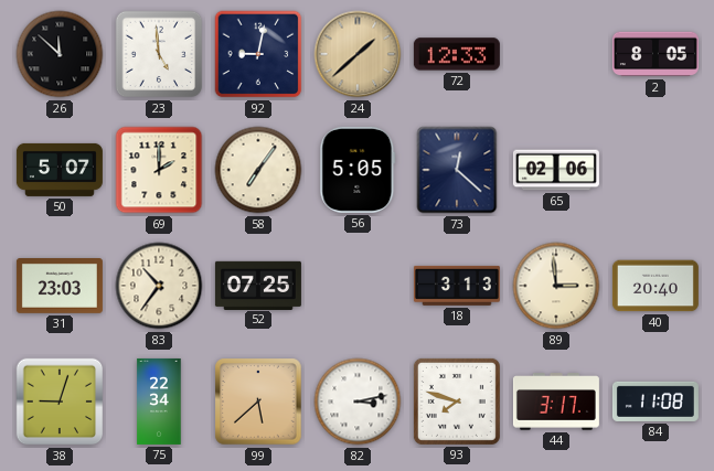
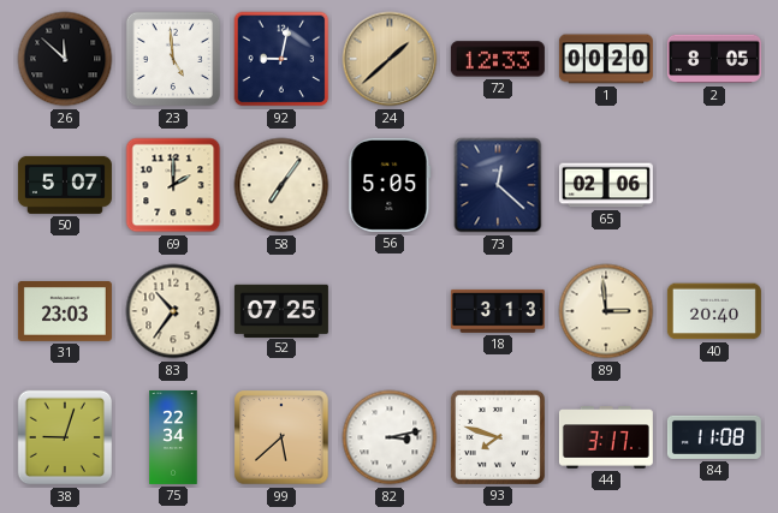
1: none -> 00:20
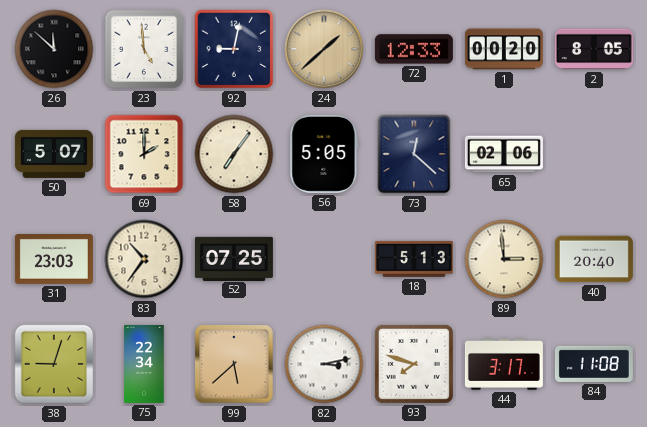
18: 3:13 -> 5:13
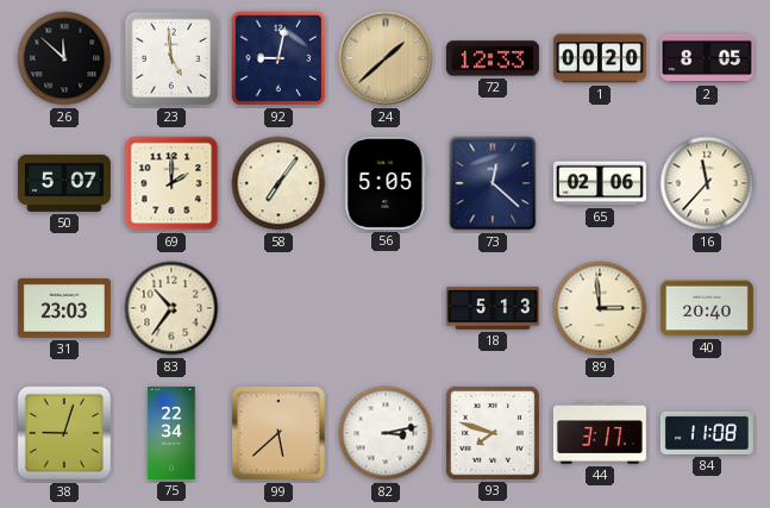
16: none -> 11:37
52: 07:25 -> none
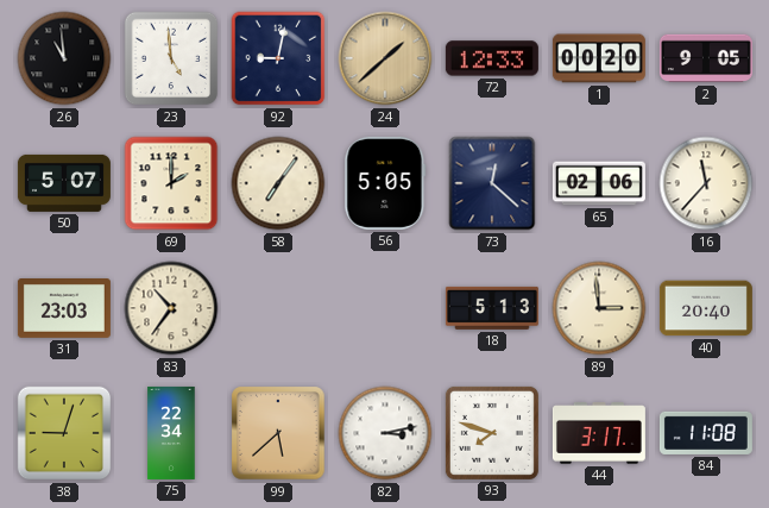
26: 11:52 -> 10:59
2: 8:05 -> 9:05
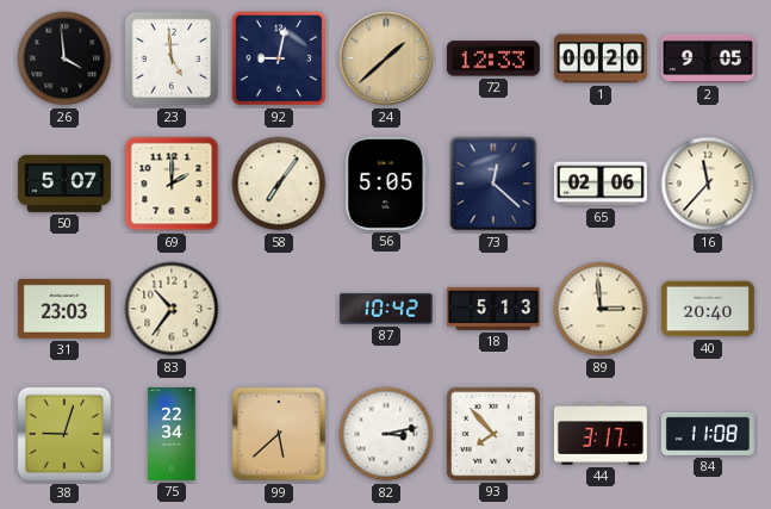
26: 10:59 -> 3:59
87: none -> 10:42
93: 7:48 -> 7:53
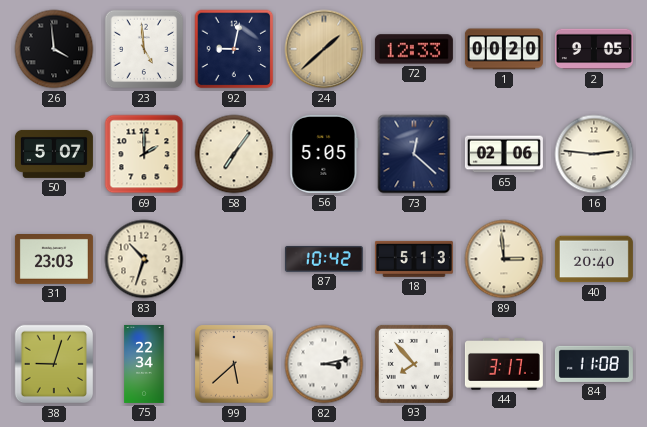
16: 11:37 -> 2:46
83: 10:36 -> 10:33
